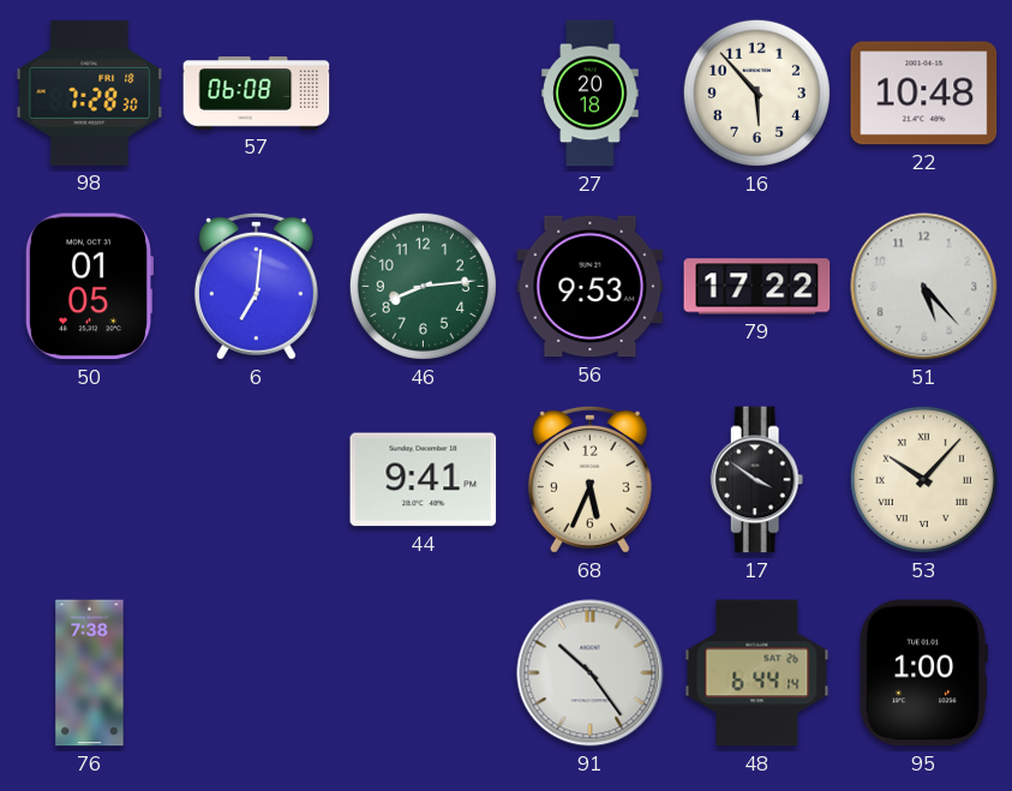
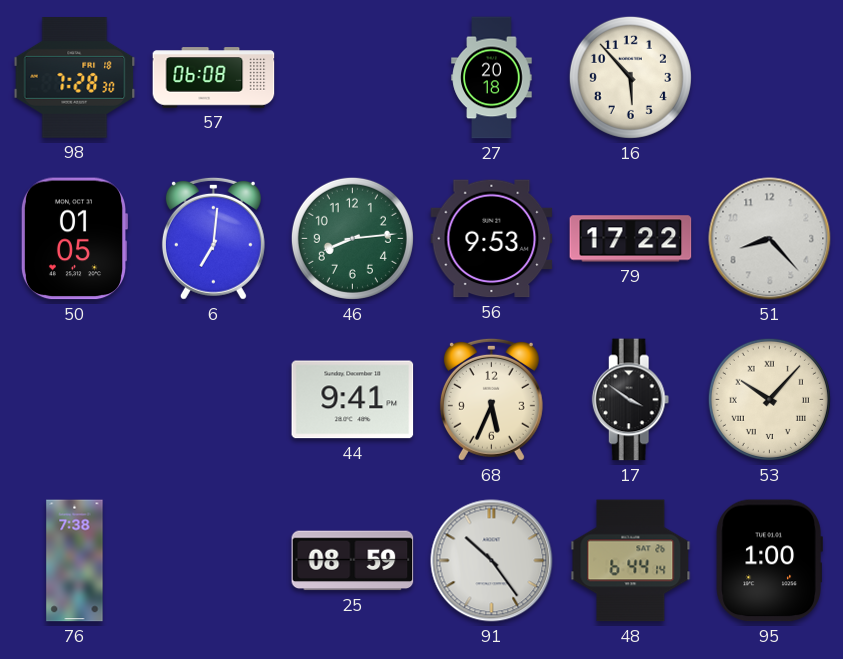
22: 10:48 -> none
51: 5:23 -> 8:23
25: none -> 08:59
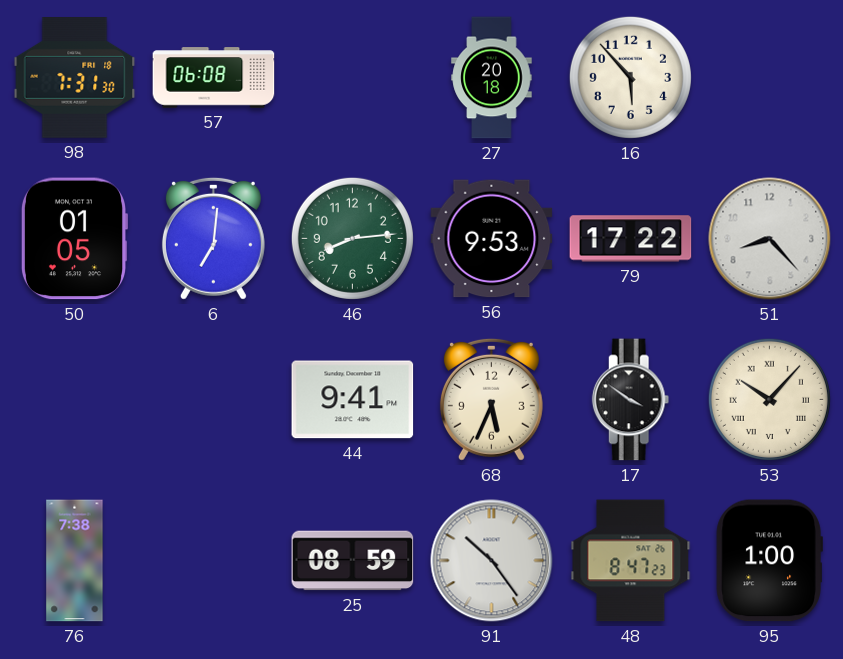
98: 7:28 -> 7:31
48: 6:44 -> 8:47
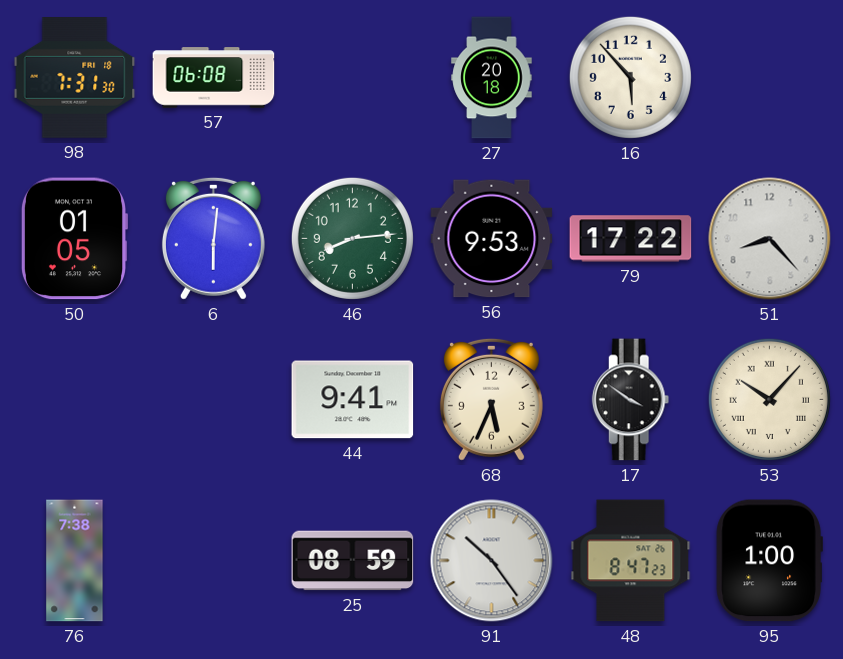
6: 7:01 -> 6:01
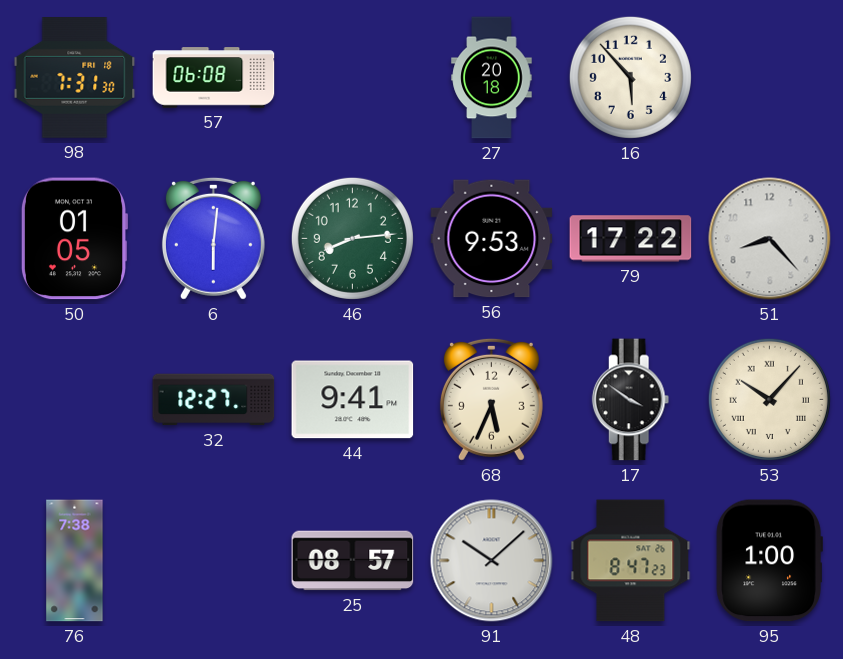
32: none -> 12:27
25: 08:59 -> 08:57
91: 10:24 -> 10:08
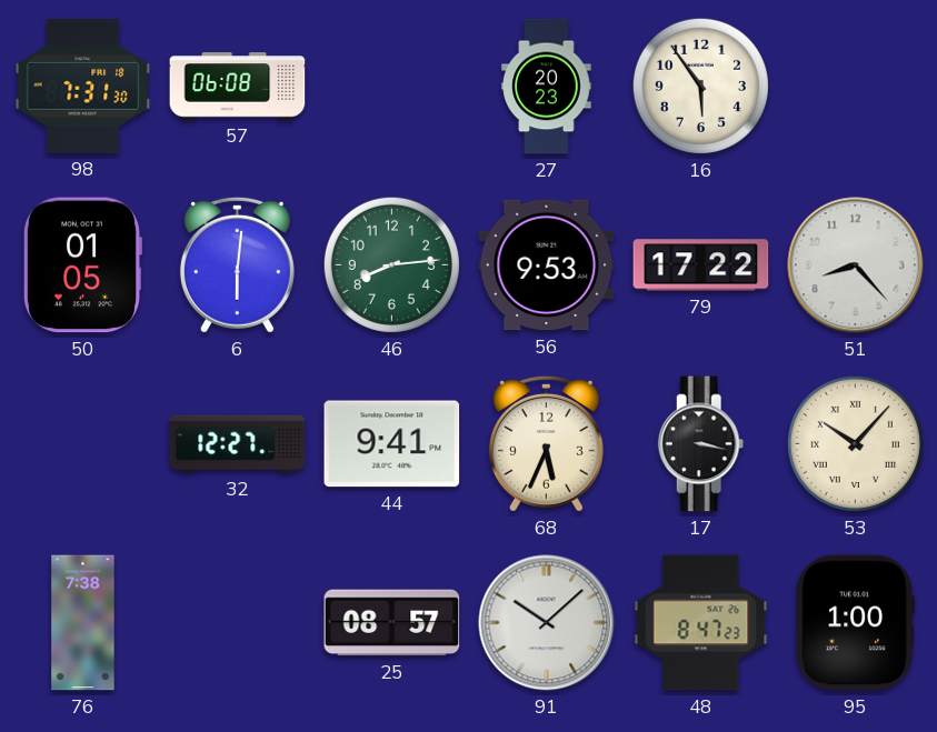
27: 20:18 -> 20:23
16: 5:53 -> 5:54
17: 3:51 -> 3:17
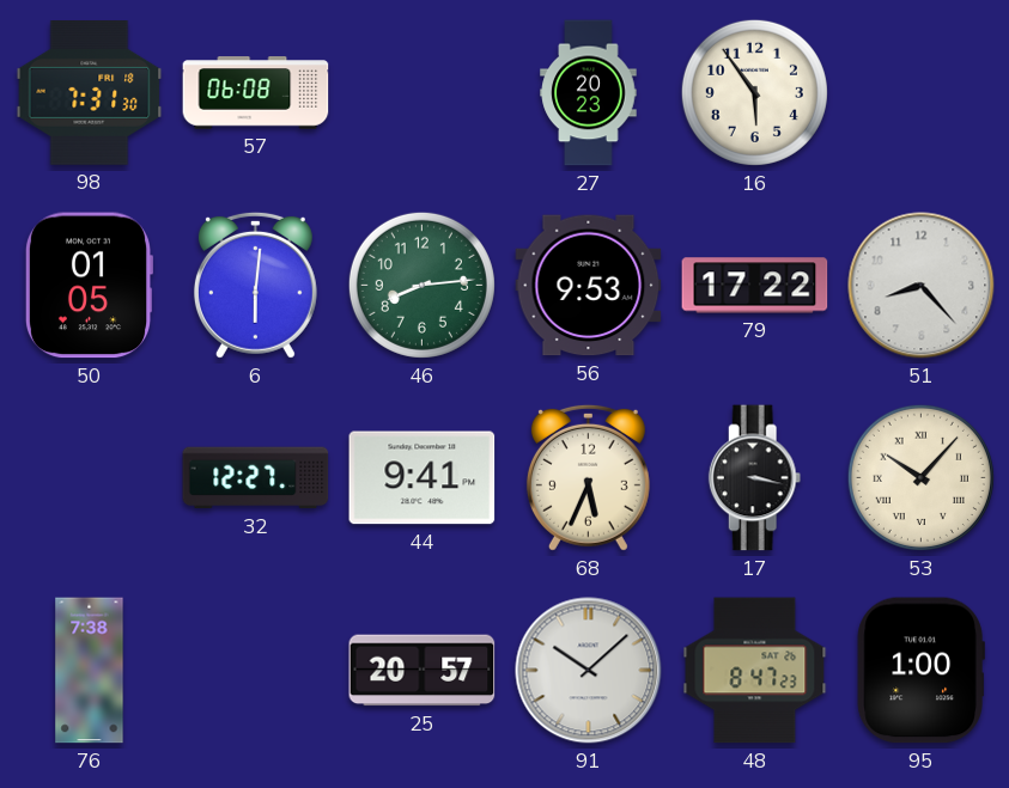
25: 08:57 -> 20:57
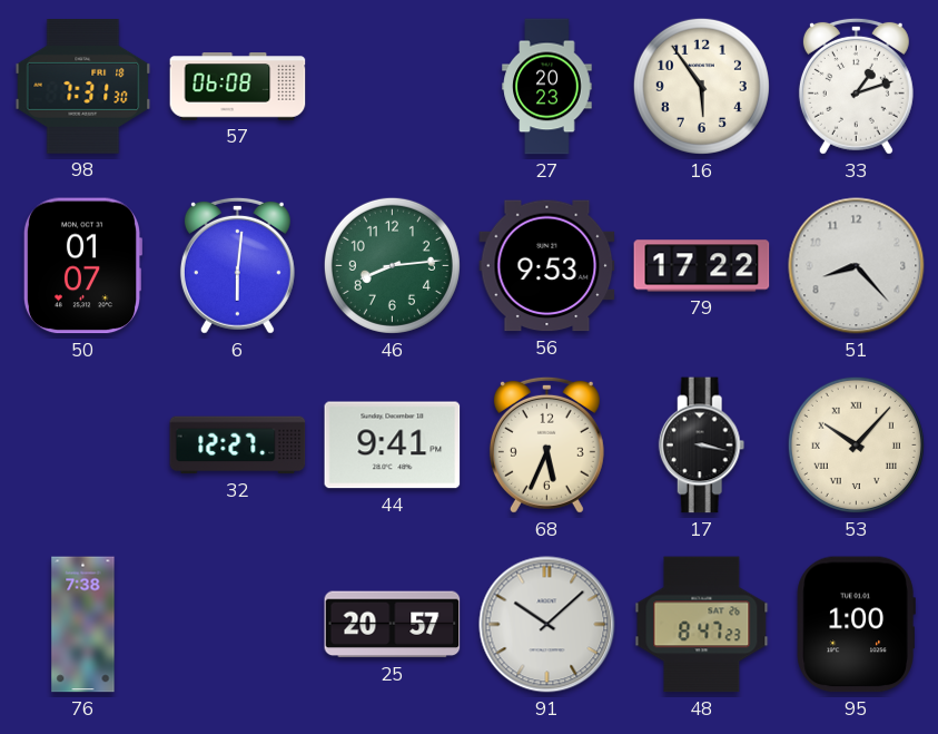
33: none -> 1:12
50: 01:05 -> 01:07
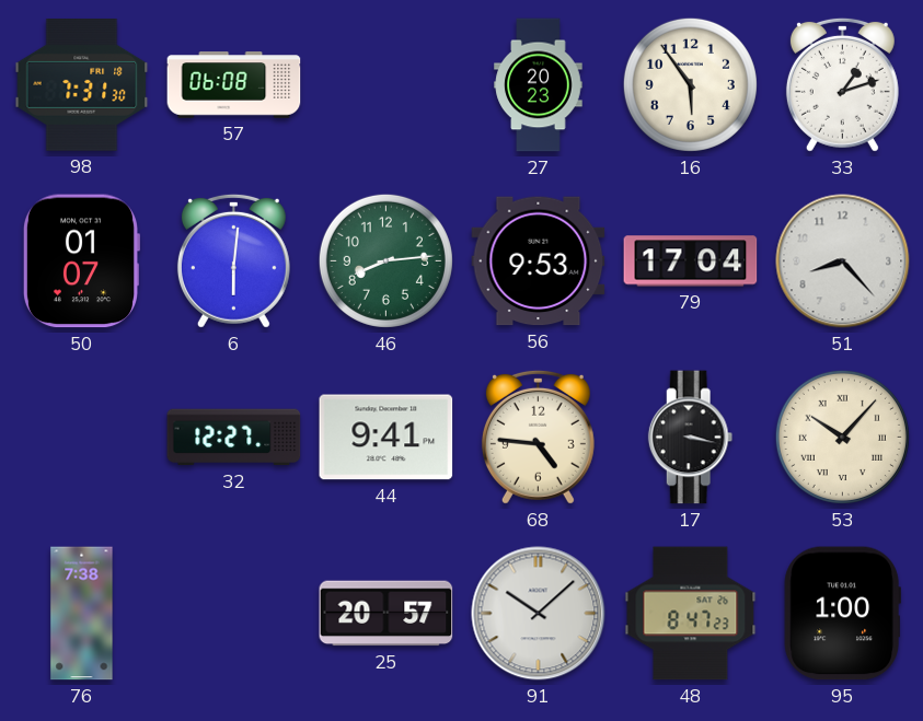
79: 17:22 -> 17:04
68: 5:34 -> 4:46
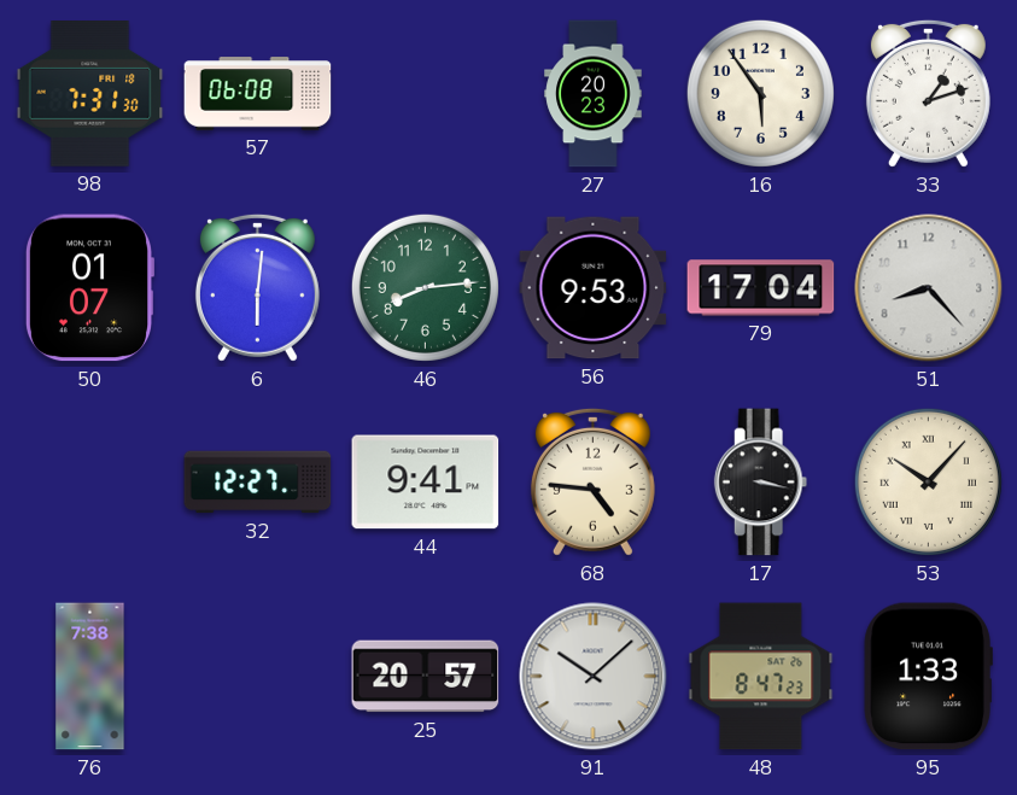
95: 1:00 -> 1:33
